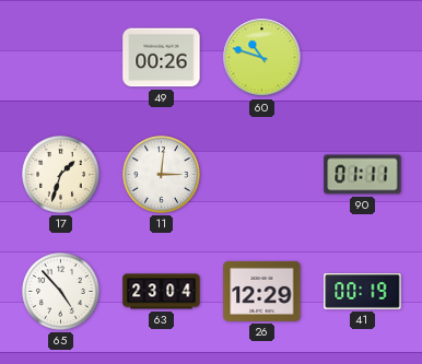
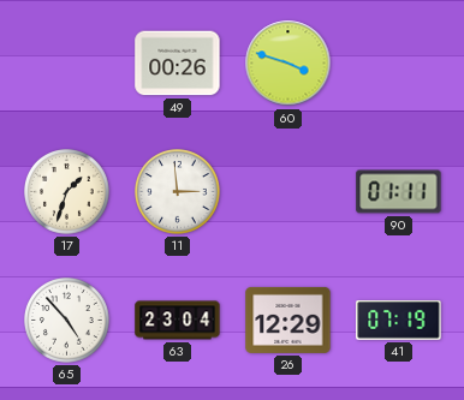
60: 10:48 -> 3:48
11: 3:01 -> 2:59
41: 00:19 -> 07:19
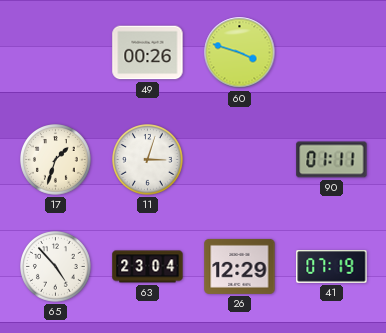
11: 2:59 -> 3:03
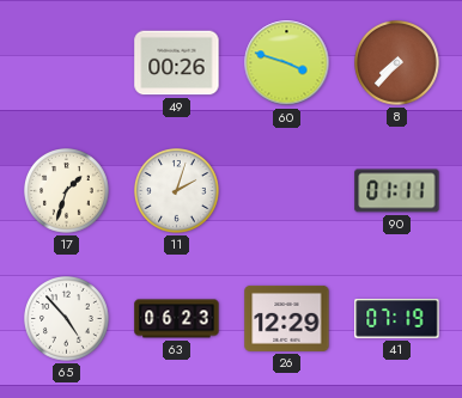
8: none -> 7:37
11: 3:03 -> 2:03
63: 23:04 -> 06:23
